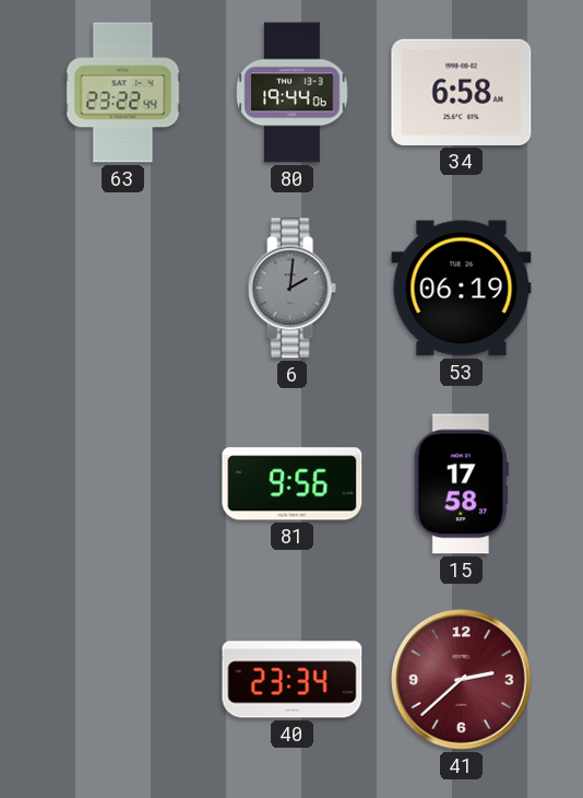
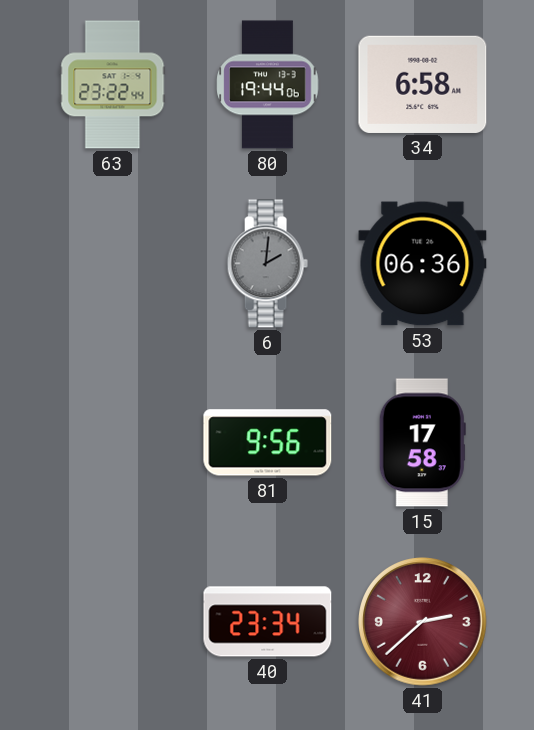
53: 06:19 -> 06:36
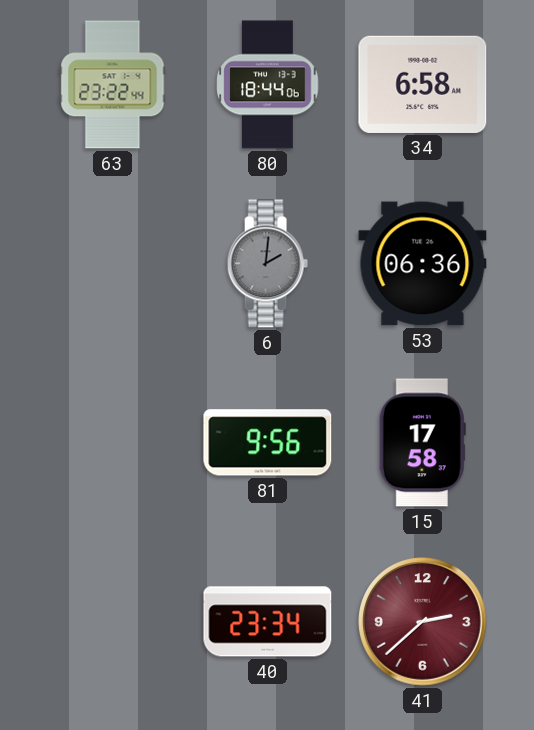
80: 19:44 -> 18:44
